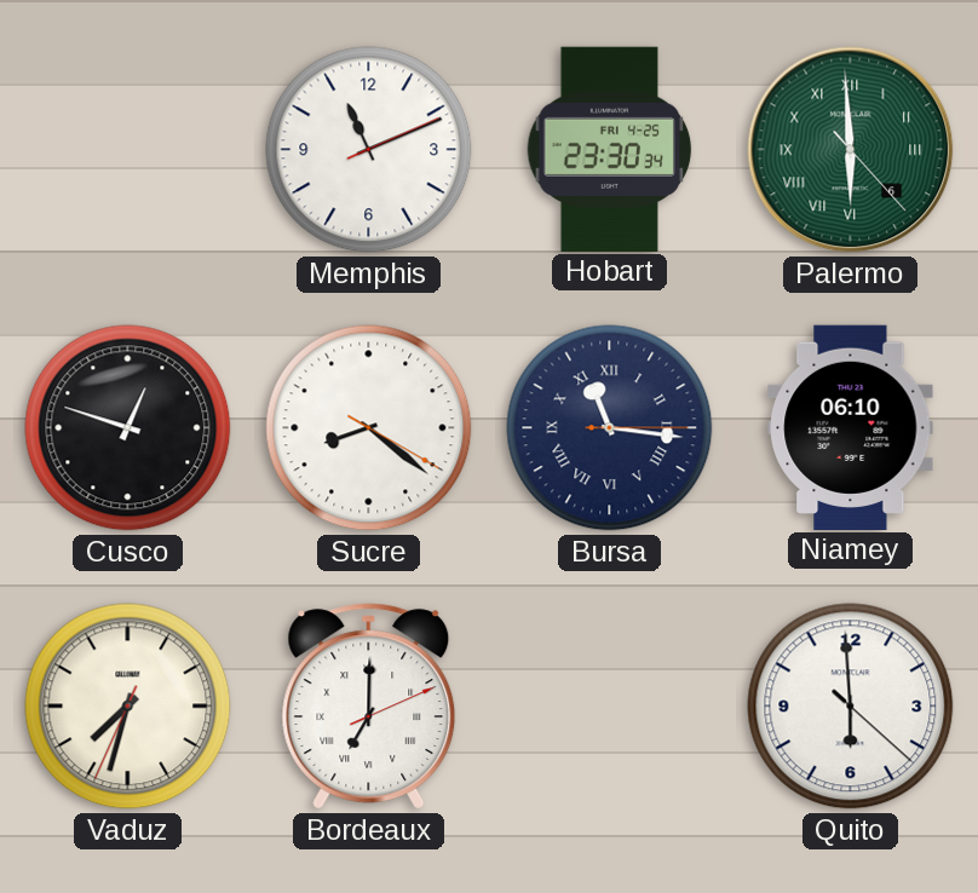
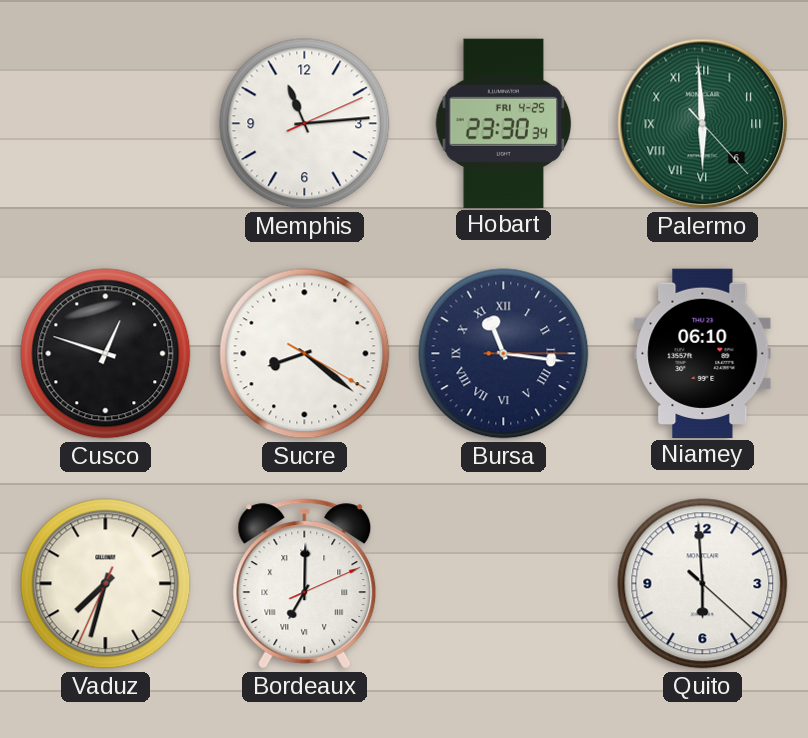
Memphis: 11:11 -> 11:14
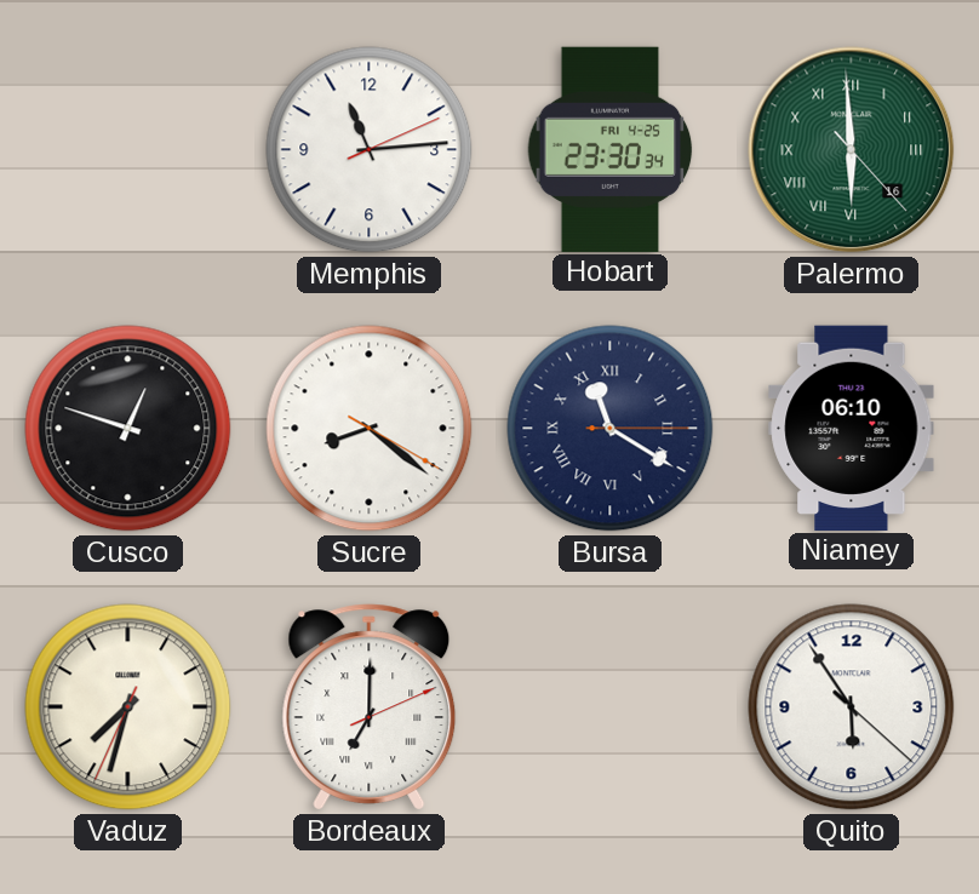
Palermo date: 6 -> 16
Bursa: 11:16 -> 11:20
Quito: 5:59 -> 5:54
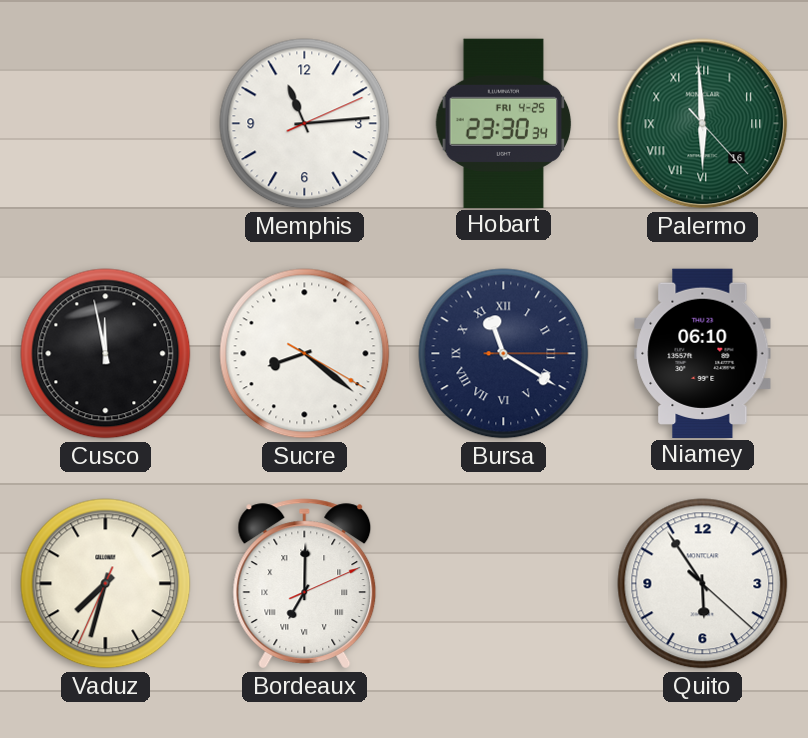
Cusco: 12:48 -> 11:58
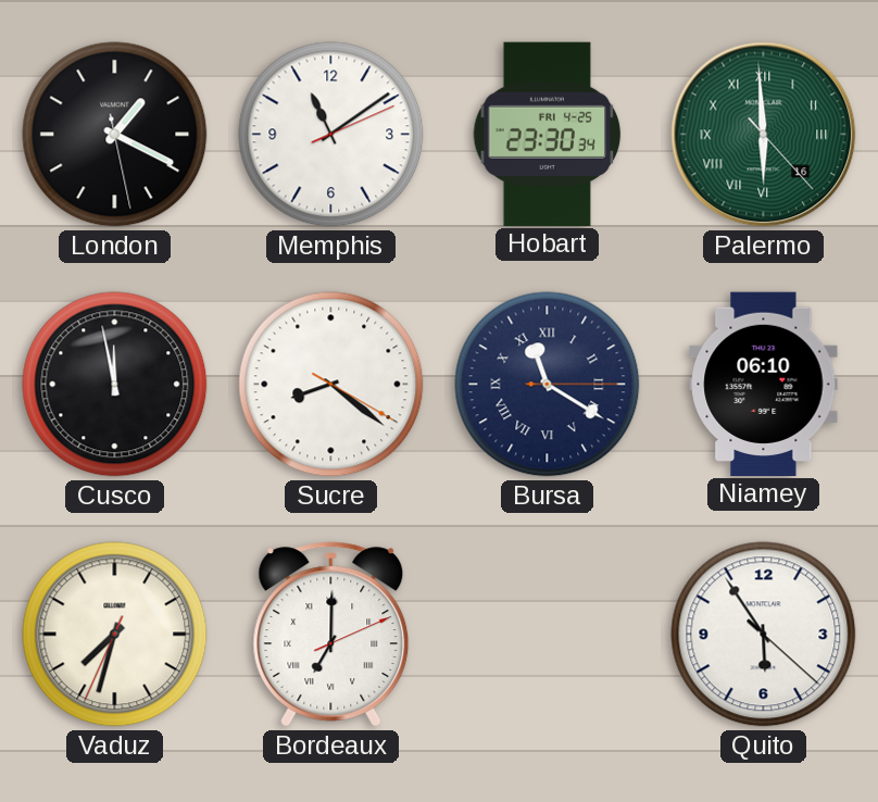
London: none -> 1:19
Memphis: 11:14 -> 11:09
